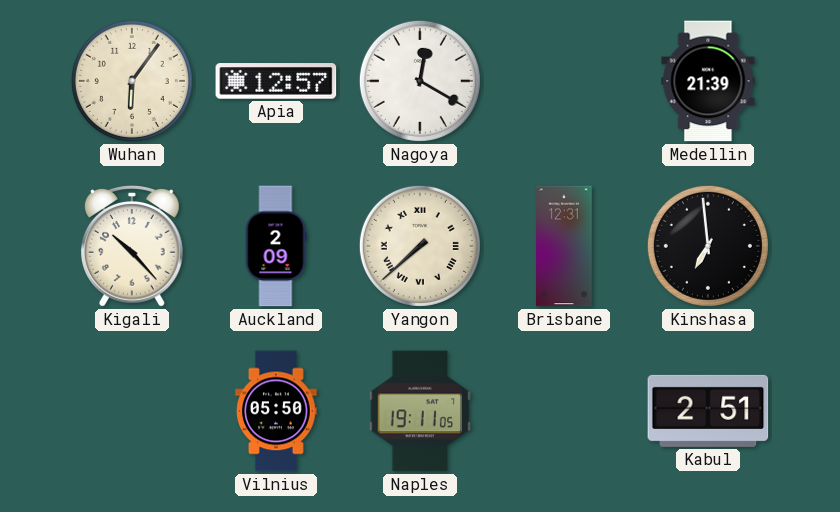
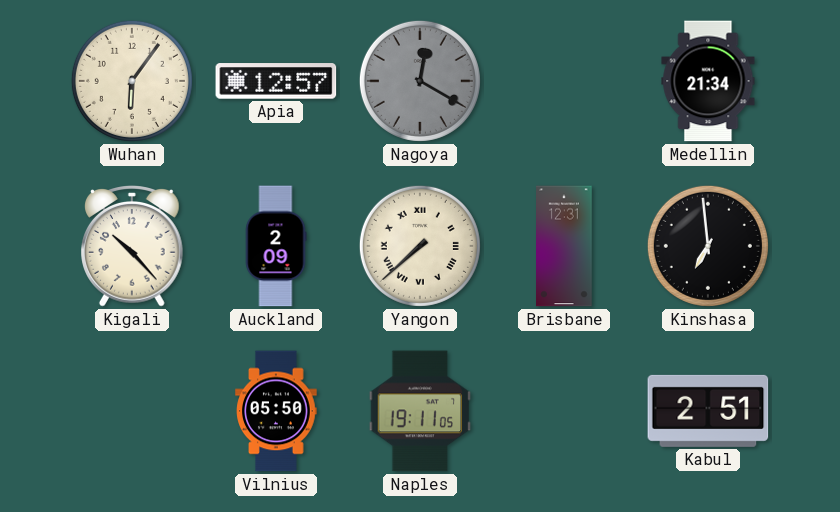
Nagoya dial: white -> grey
Medellin: 21:39 -> 21:34
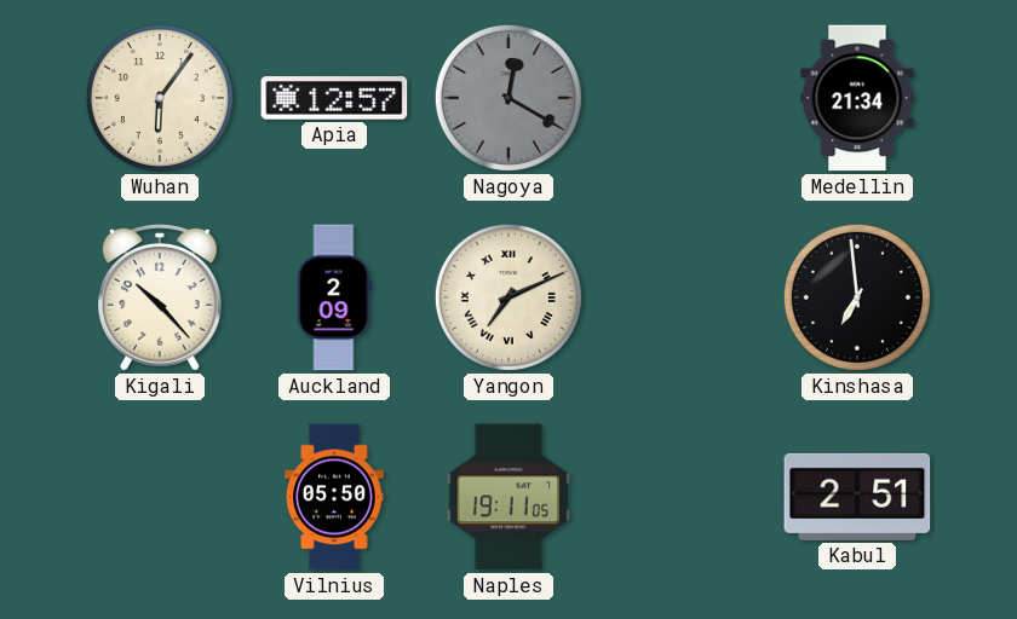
Yangon: 7:38 -> 7:11
Brisbane: 12:31 -> none
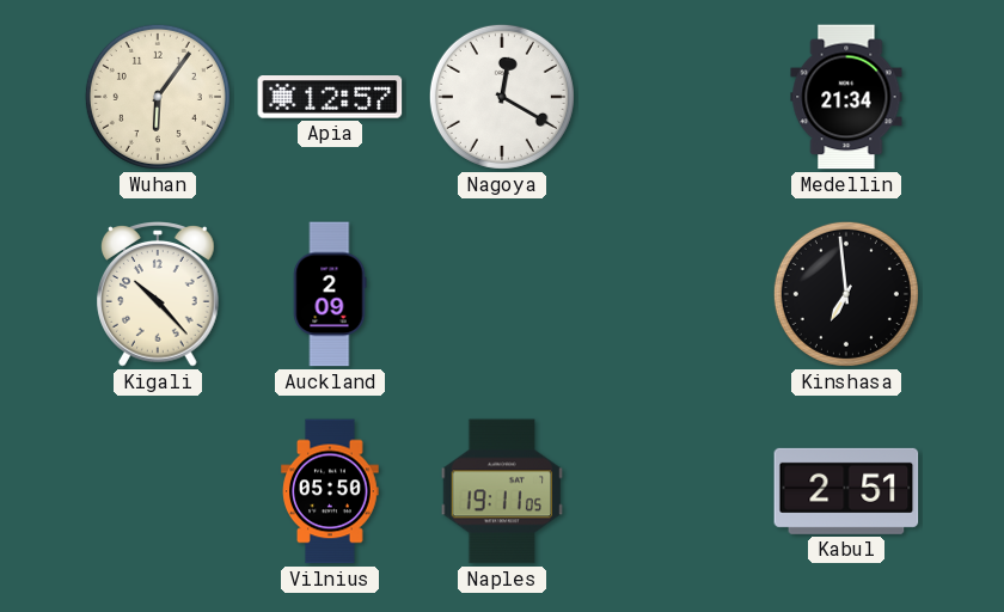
Nagoya dial: grey -> white
Yangon: 7:11 -> none
